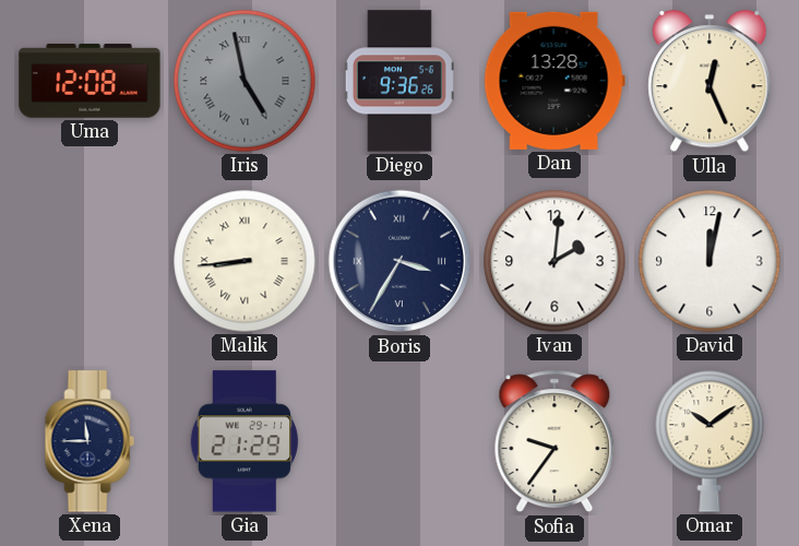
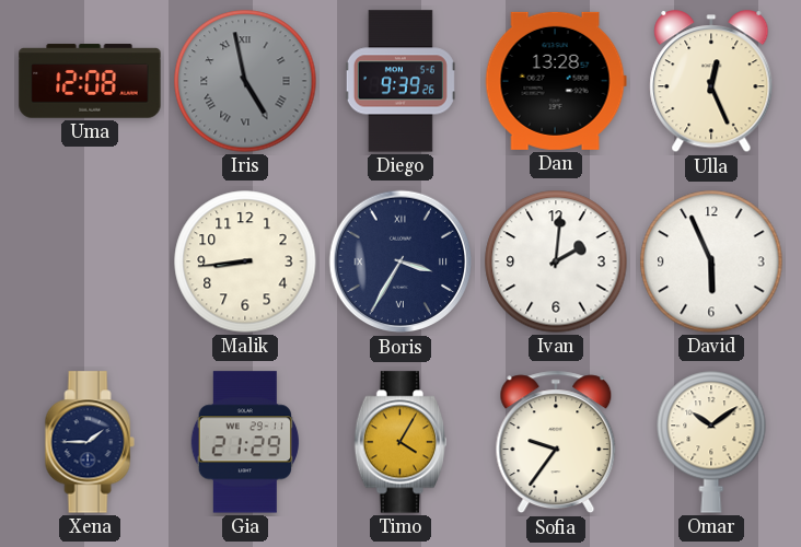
Diego: 9:36 -> 9:39
Malik numerals: Roman -> Arabic
David: 12:02 -> 5:56
Xena: 11:45 -> 1:45
Timo: none -> 4:05
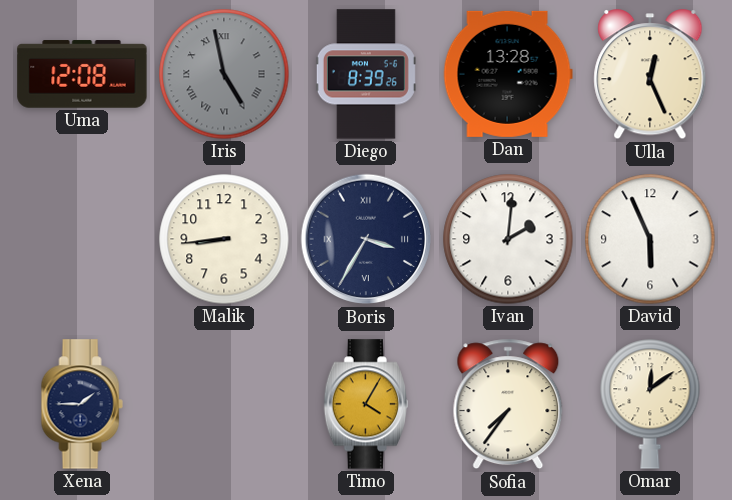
Diego: 9:39 -> 8:39
Gia: 21:29 -> none
Sofia: 9:36 -> 7:36
Omar: 10:09 -> 12:09
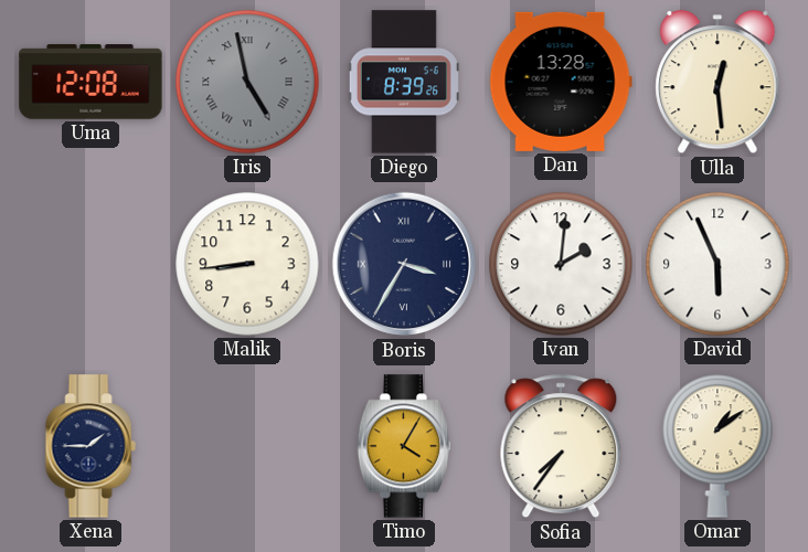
Ulla: 12:26 -> 12:29
Omar: 12:09 -> 1:09
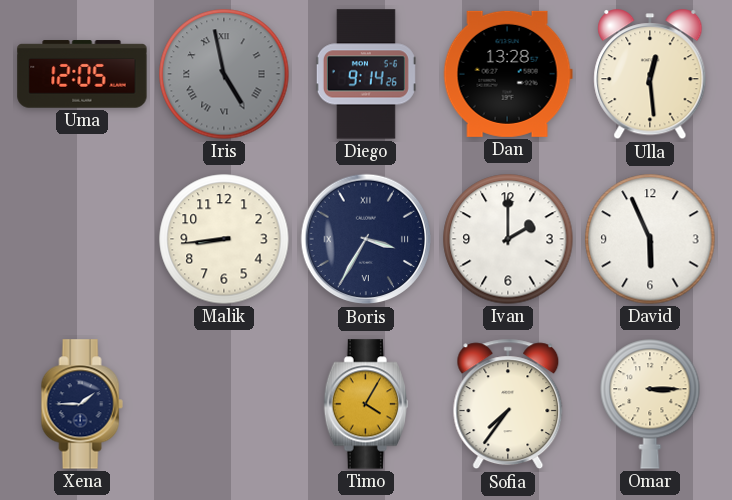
Uma: 12:08 -> 12:05
Diego: 8:39 -> 9:14
Ivan: 2:01 -> 2:00
Omar: 1:09 -> 3:15
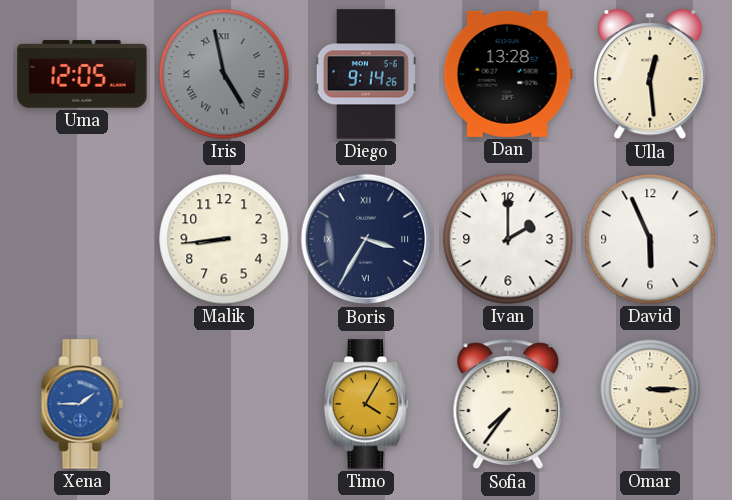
Xena dial: navy -> blue
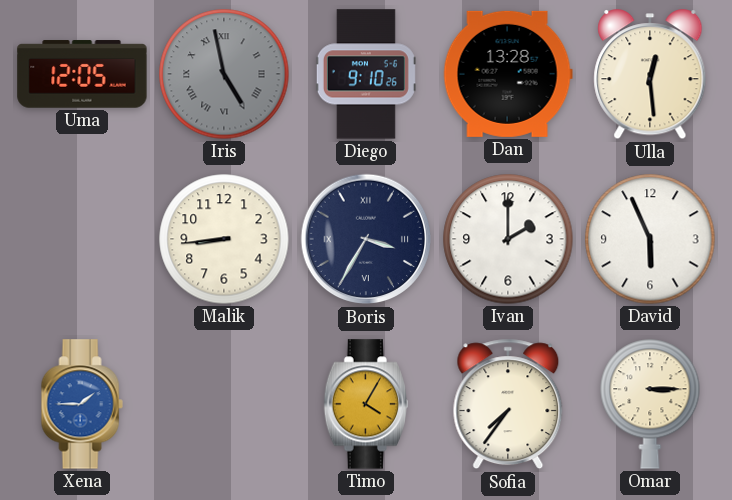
Diego: 9:14 -> 9:10
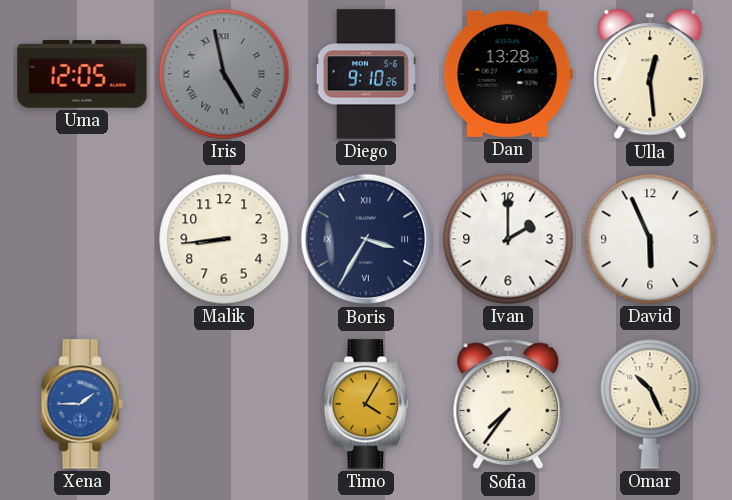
Omar: 3:15 -> 10:26
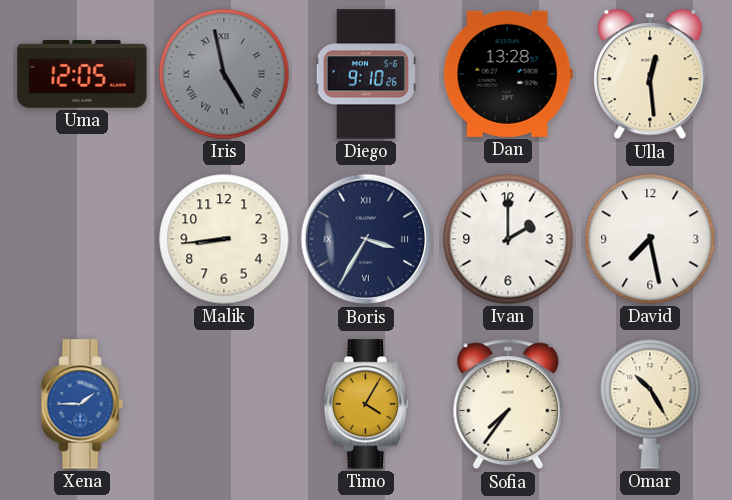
David: 5:56 -> 7:28
Omar: 10:26 -> 10:25
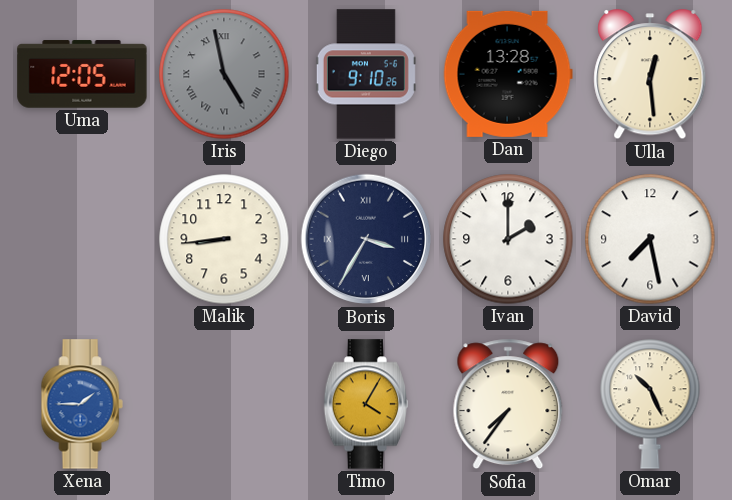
Omar: 10:25 -> 10:26
